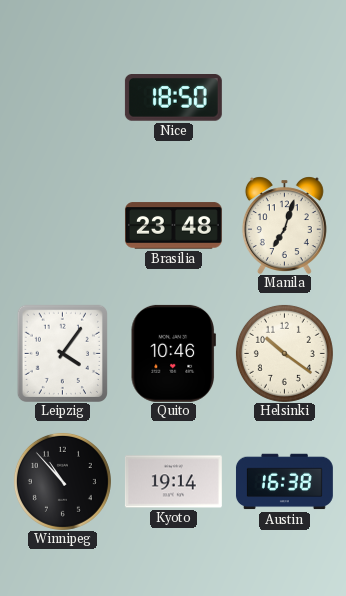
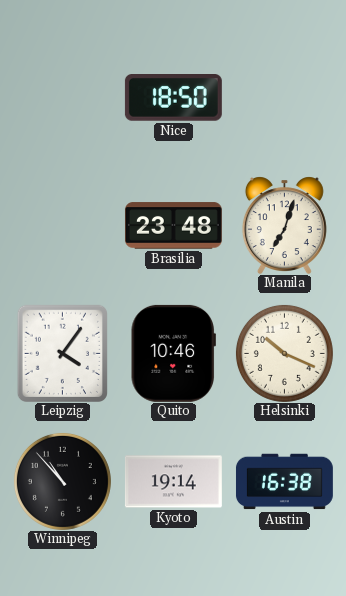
Helsinki: 10:21 -> 10:19
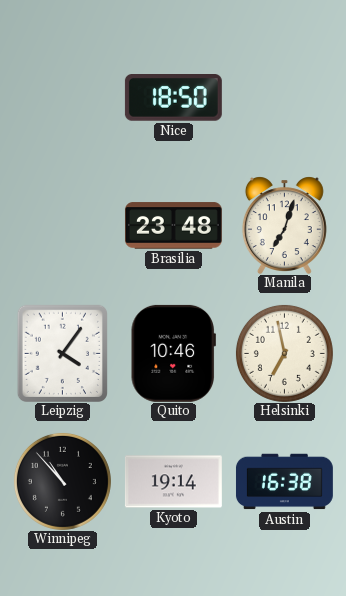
Helsinki: 10:19 -> 6:58
